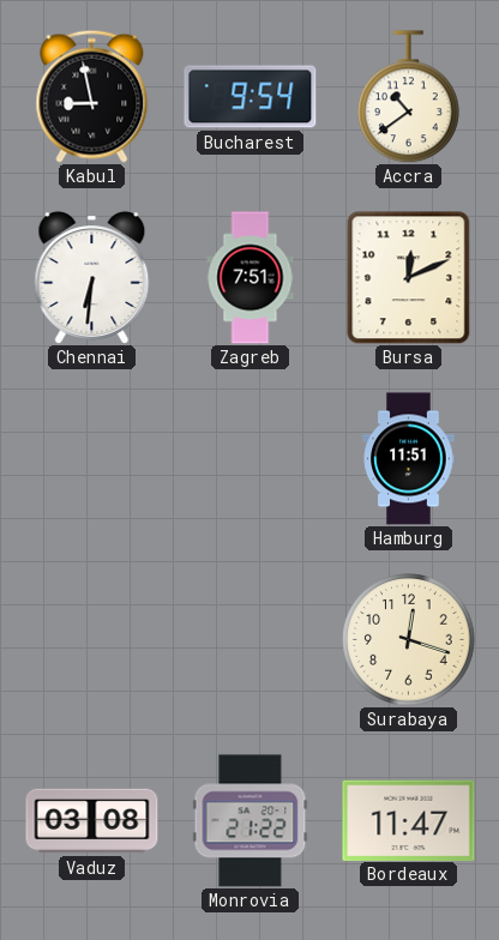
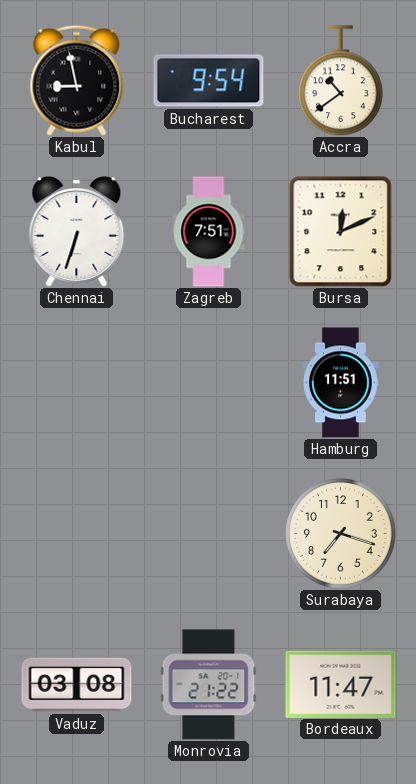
Chennai: 6:31 -> 6:33
Surabaya: 12:18 -> 7:18
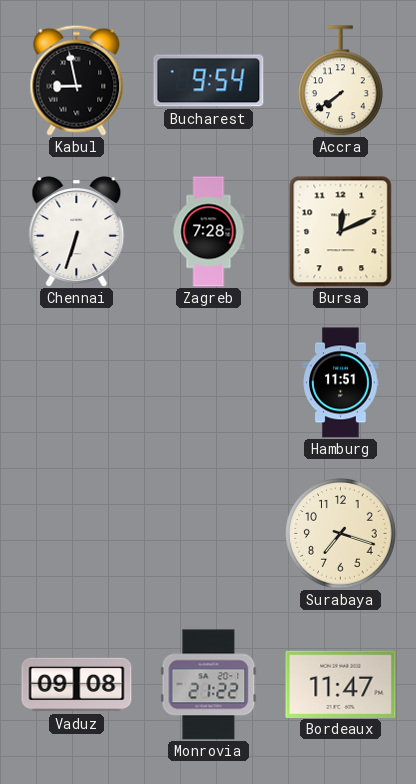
Accra: 10:39 -> 7:39
Zagreb: 7:51 -> 7:28
Vaduz: 03:08 -> 09:08
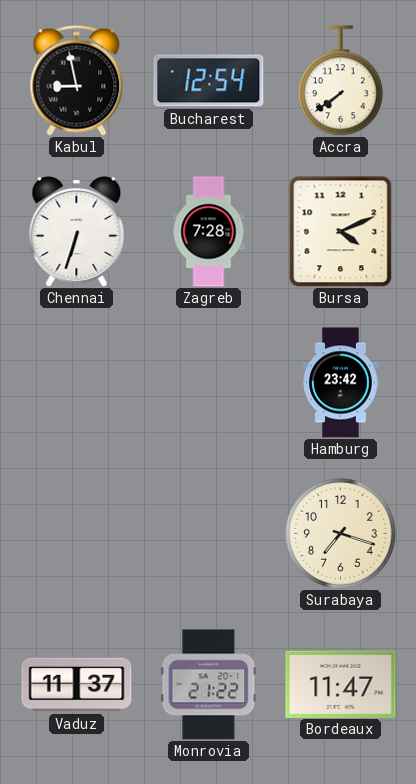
Bucharest: 9:54 -> 12:54
Bursa: 12:11 -> 4:11
Hamburg: 11:51 -> 23:42
Vaduz: 09:08 -> 11:37
